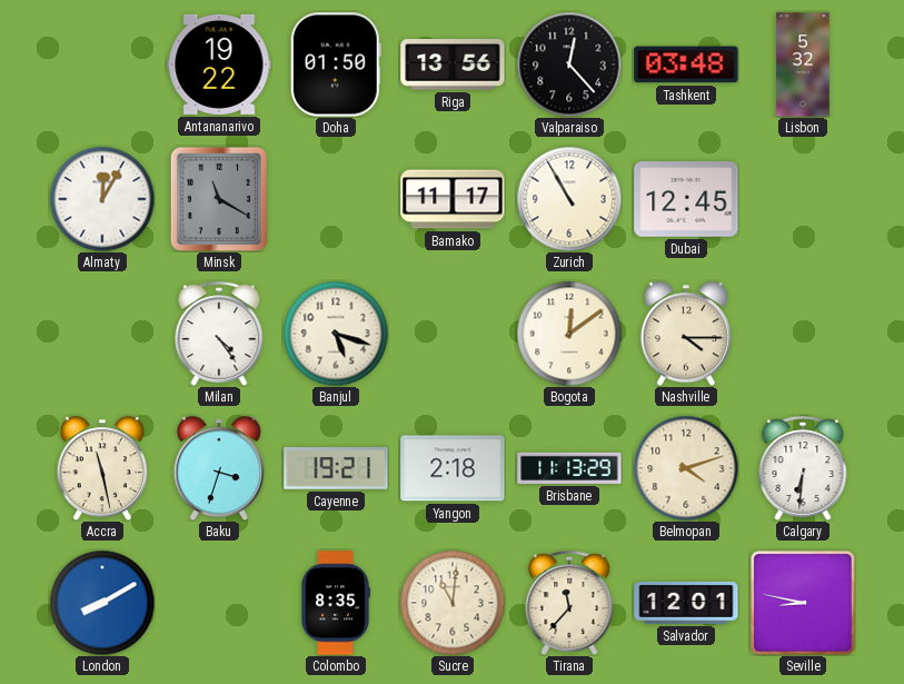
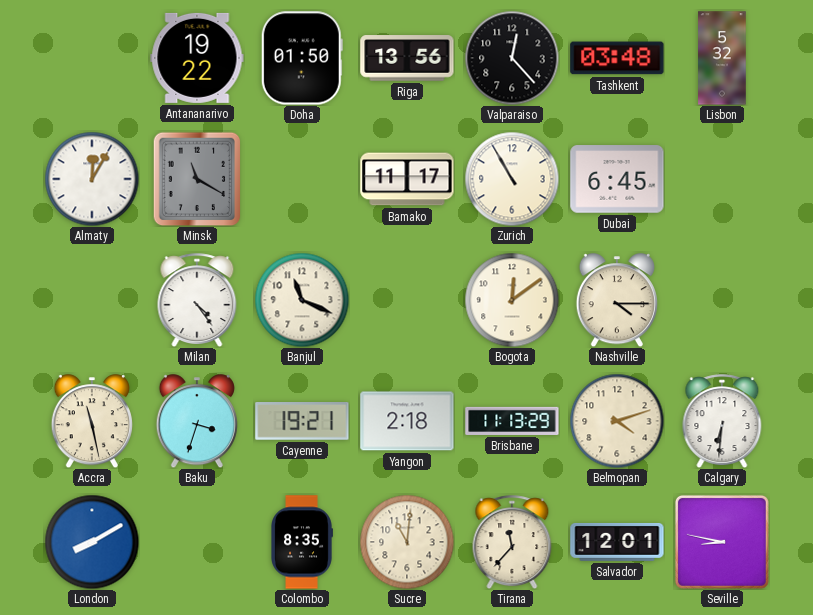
Dubai: 12:45 -> 6:45
Banjul: 5:18 -> 11:19
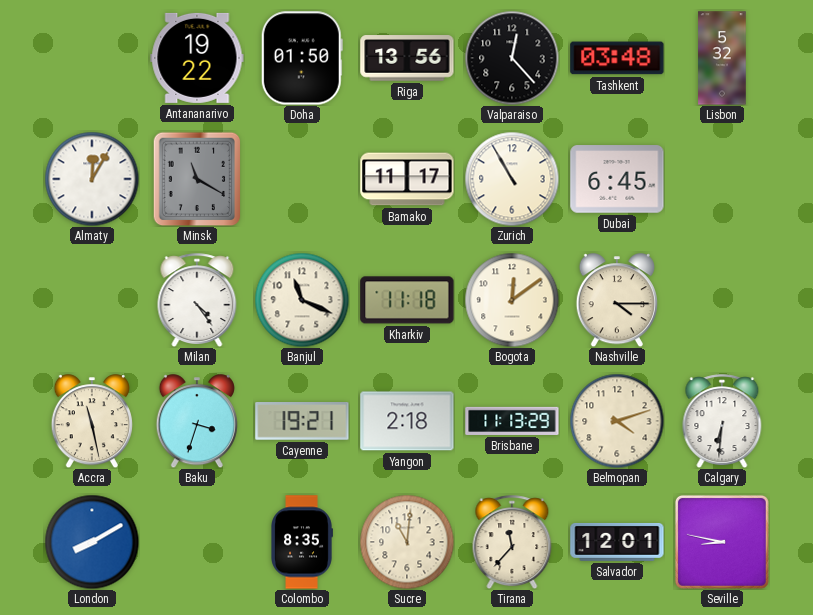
Kharkiv: none -> 11:18
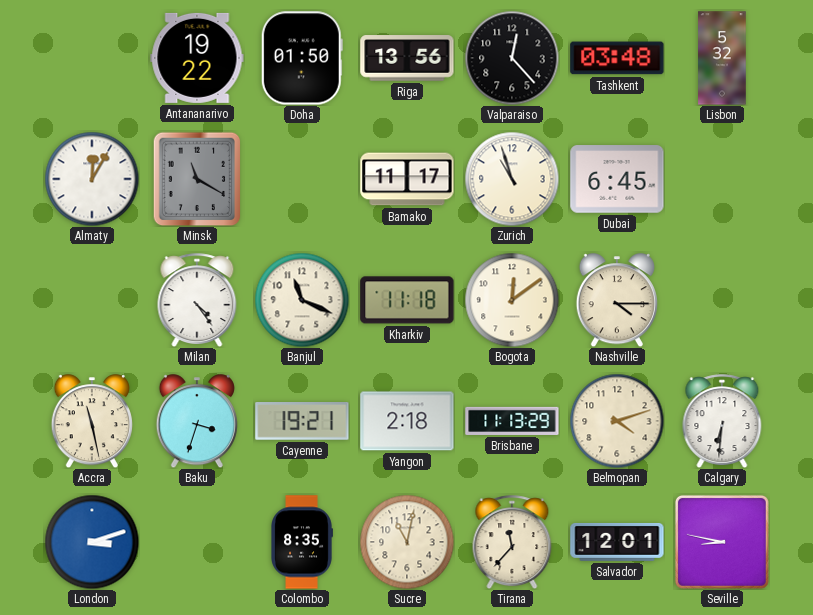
Zurich: 10:55 -> 10:57
London: 8:10 -> 3:12
Sucre: 11:01 -> 11:02
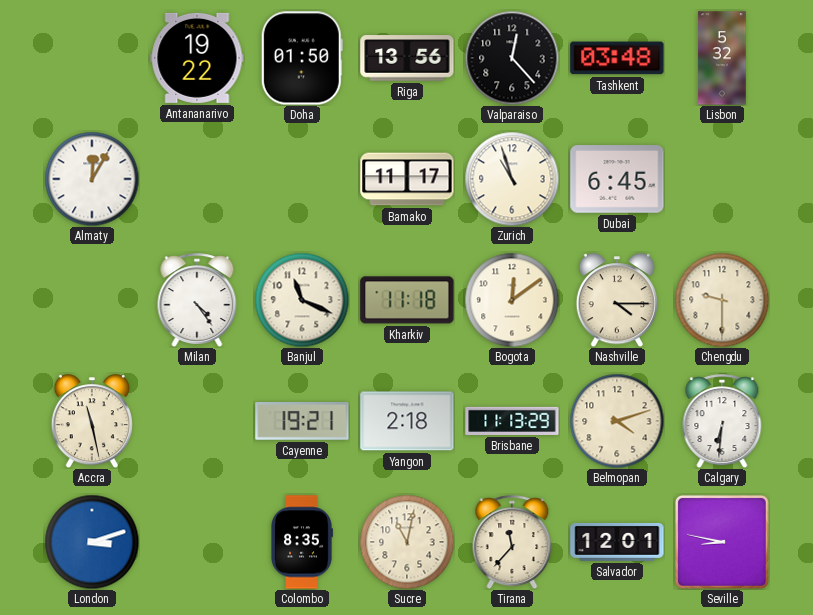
Minsk: 11:20 -> none
Chengdu: none -> 9:30
Baku: 3:33 -> none
